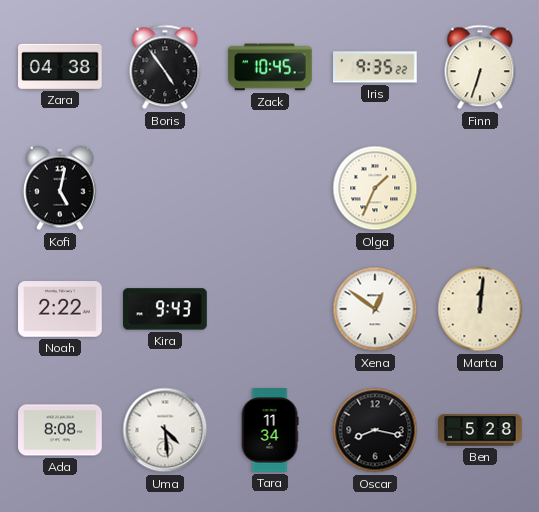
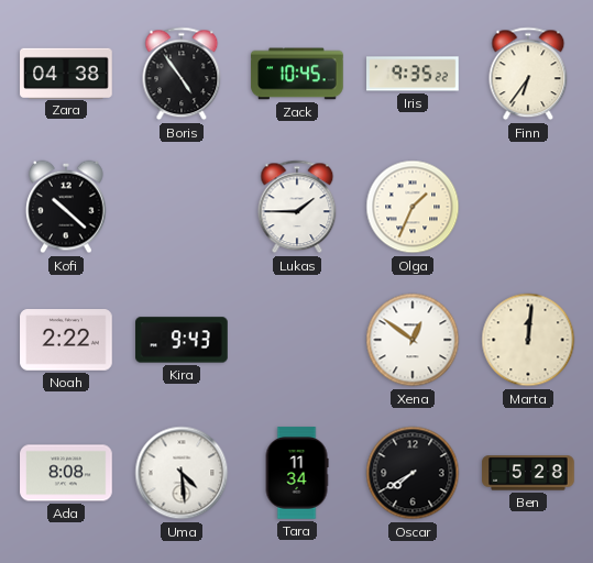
Finn: 6:33 -> 6:36
Kofi: 5:02 -> 10:22
Lukas: none -> 1:45
Oscar: 8:17 -> 7:40
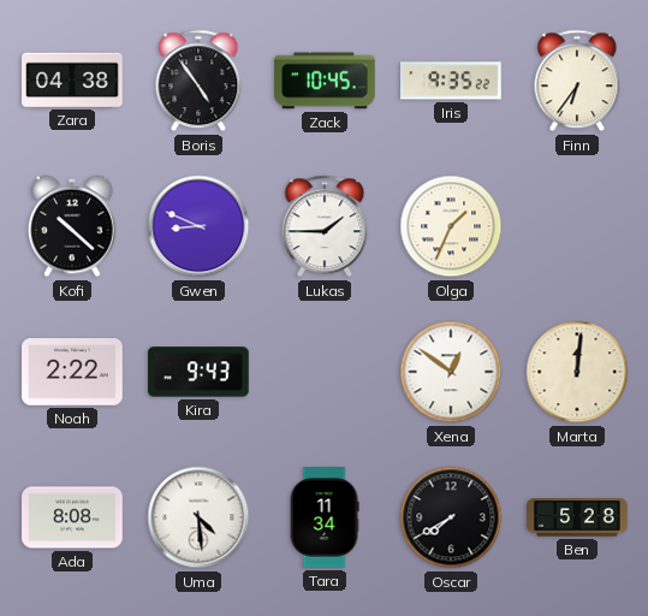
Gwen: none -> 8:49
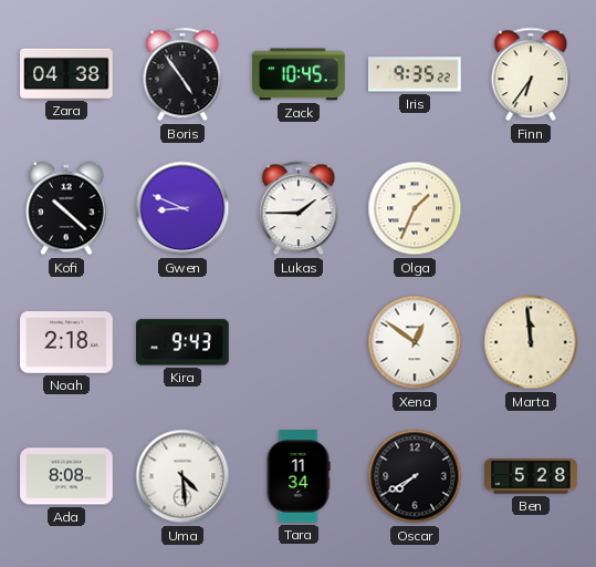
Noah: 2:22 -> 2:18
Marta: 12:01 -> 11:59
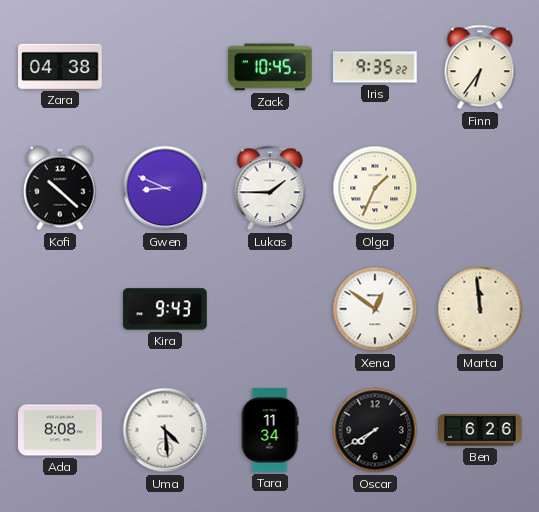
Boris: 4:54 -> none
Noah: 2:18 -> none
Ben: 5:28 -> 6:26
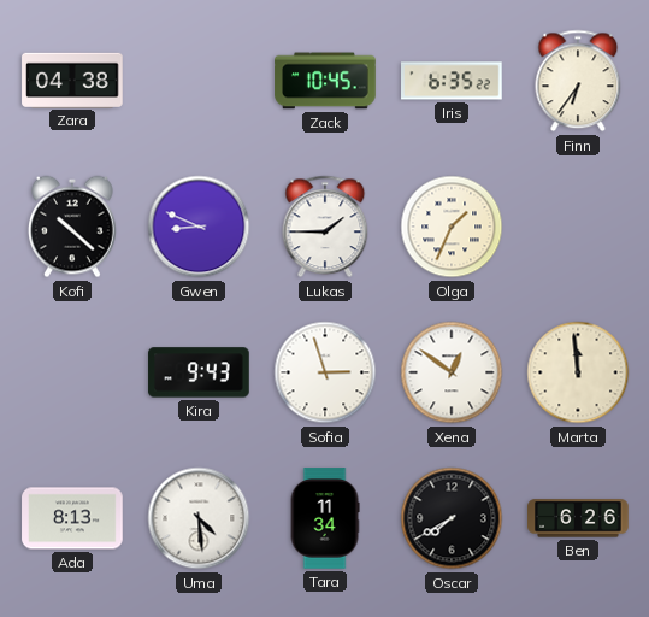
Iris: 9:35 -> 6:35
Sofia: none -> 2:57
Ada: 8:08 -> 8:13
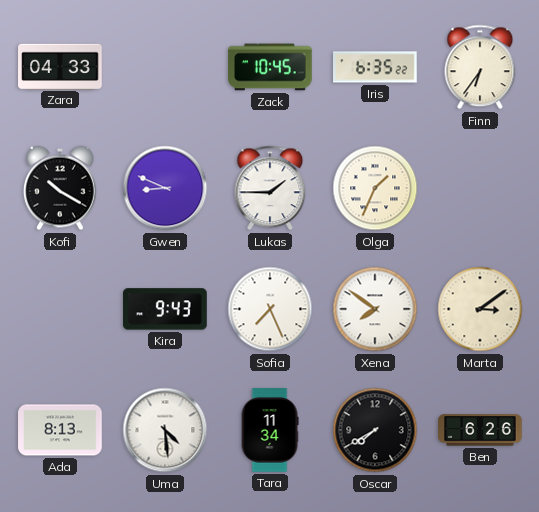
Zara: 04:38 -> 04:33
Kofi: 10:22 -> 10:20
Sofia: 2:57 -> 7:26
Xena: 12:51 -> 7:51
Marta: 11:59 -> 3:09
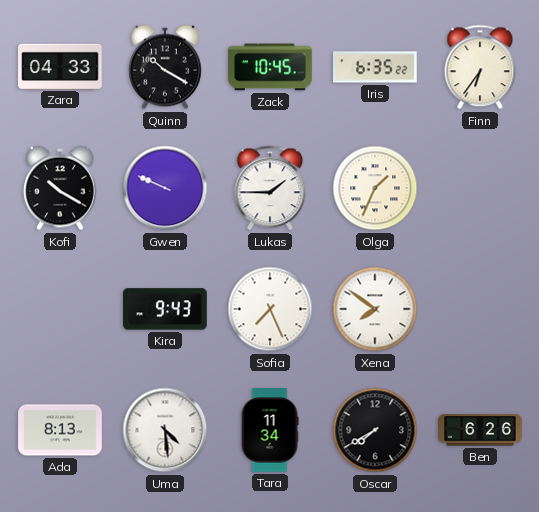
Quinn: none -> 10:20
Gwen: 8:49 -> 9:49
Marta: 3:09 -> none
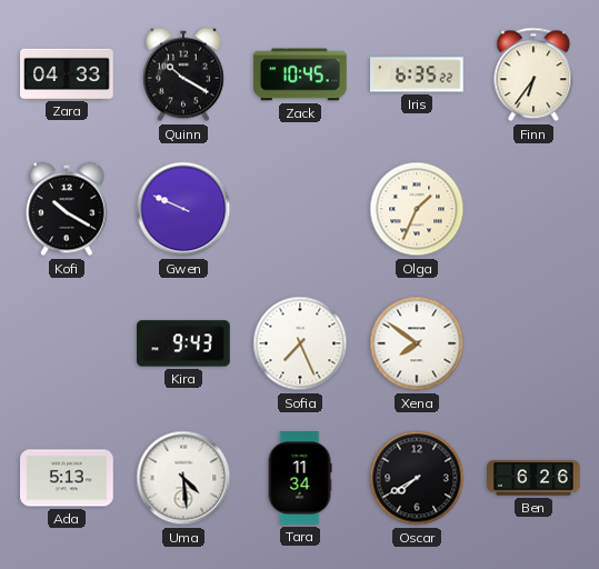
Lukas: 1:45 -> none
Ada: 8:13 -> 5:13
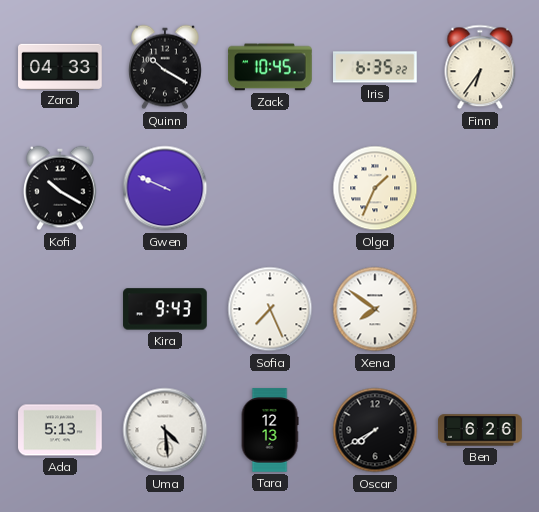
Tara: 11:34 -> 12:13
